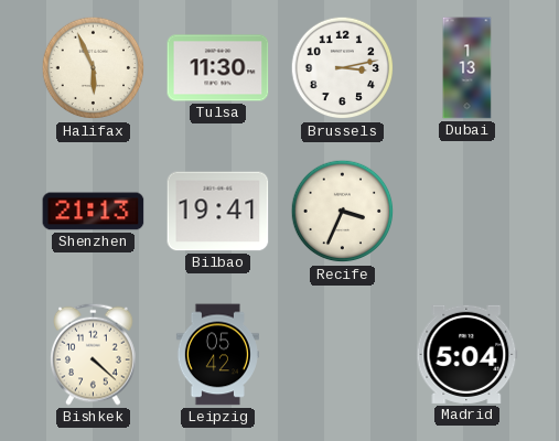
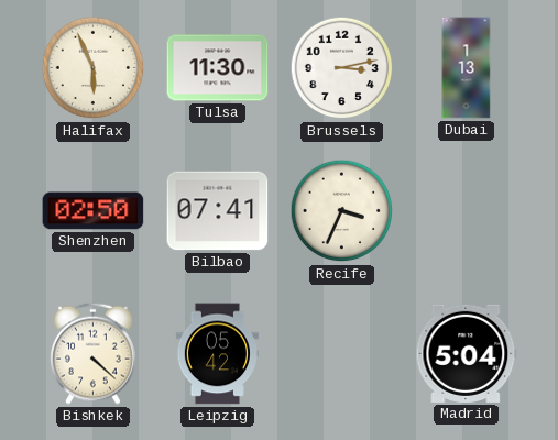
Shenzhen: 21:13 -> 02:50
Bilbao: 19:41 -> 07:41
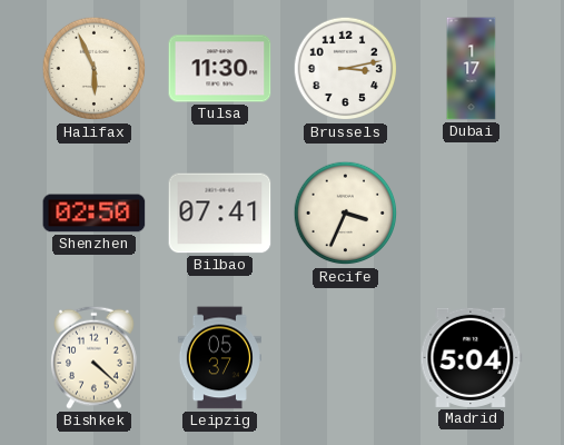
Dubai: 1:13 -> 1:17
Leipzig: 05:42 -> 05:37
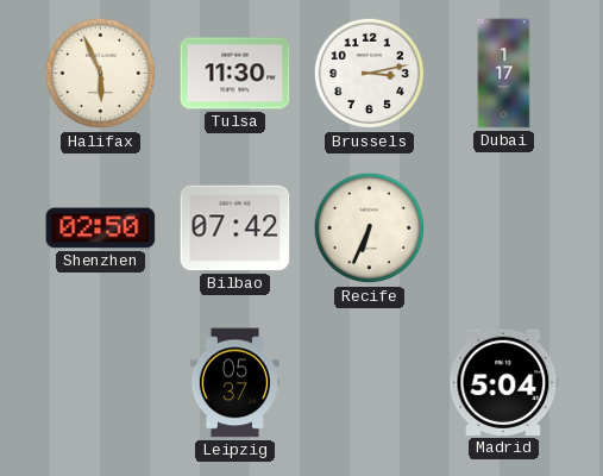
Bilbao: 07:41 -> 07:42
Recife: 3:34 -> 6:34
Bishkek: 4:22 -> none
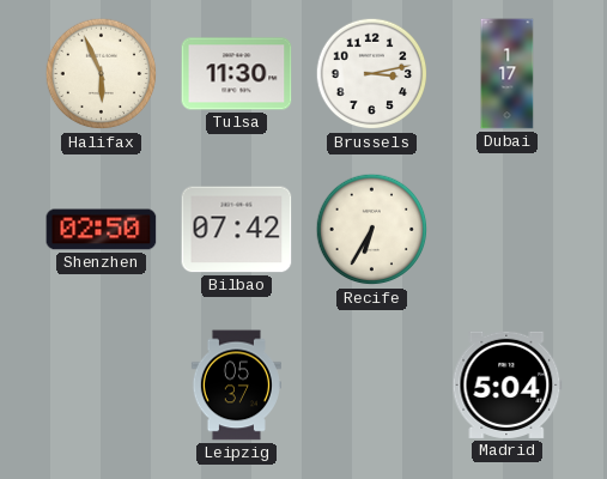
Recife: 6:34 -> 6:35
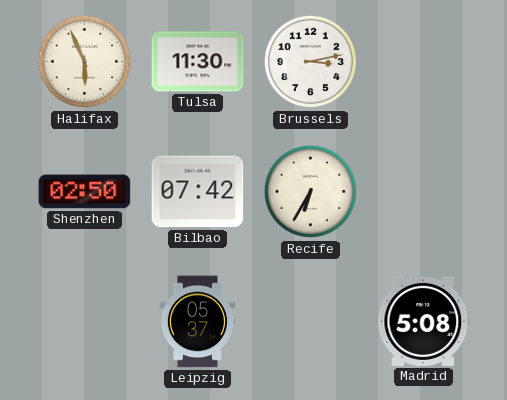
Dubai: 1:17 -> none
Madrid: 5:04 -> 5:08
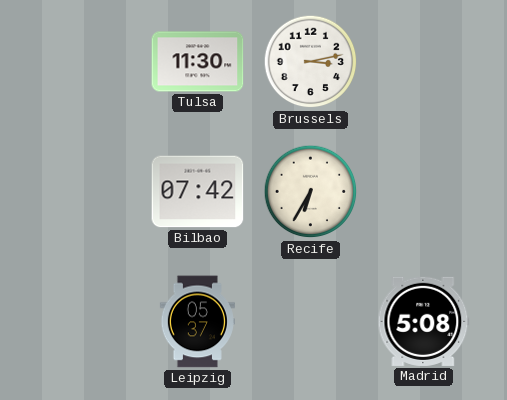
Halifax: 5:56 -> none
Shenzhen: 02:50 -> none
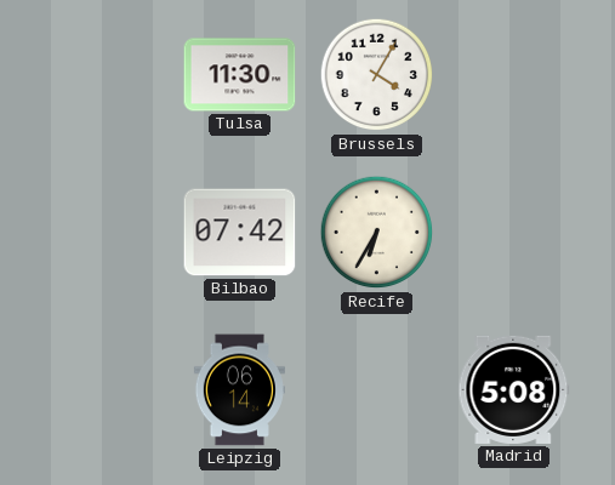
Brussels: 3:13 -> 4:05
Leipzig: 05:37 -> 06:14
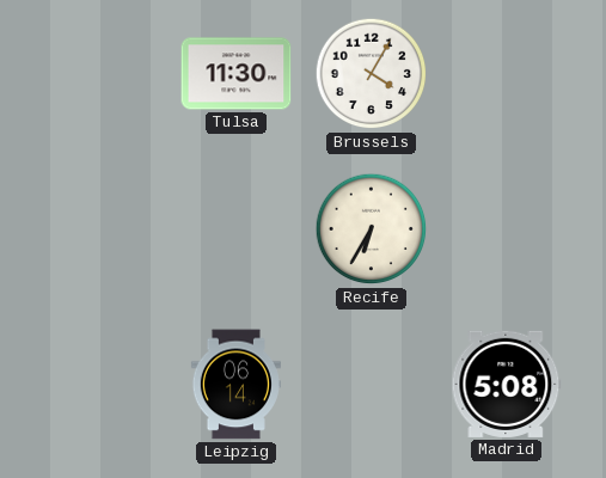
Bilbao: 07:42 -> none
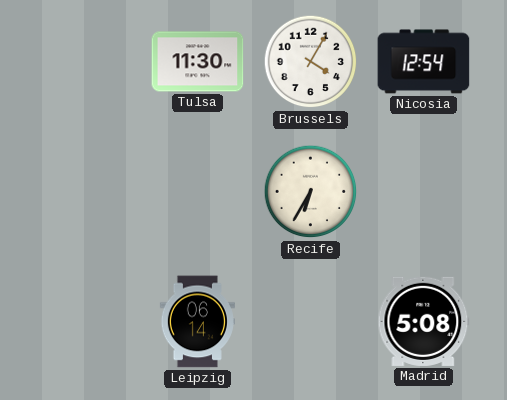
Nicosia: none -> 12:54
